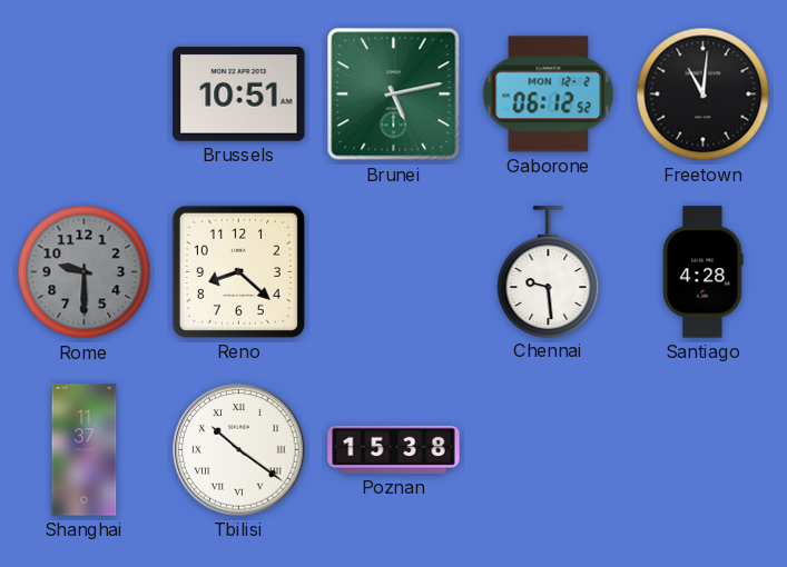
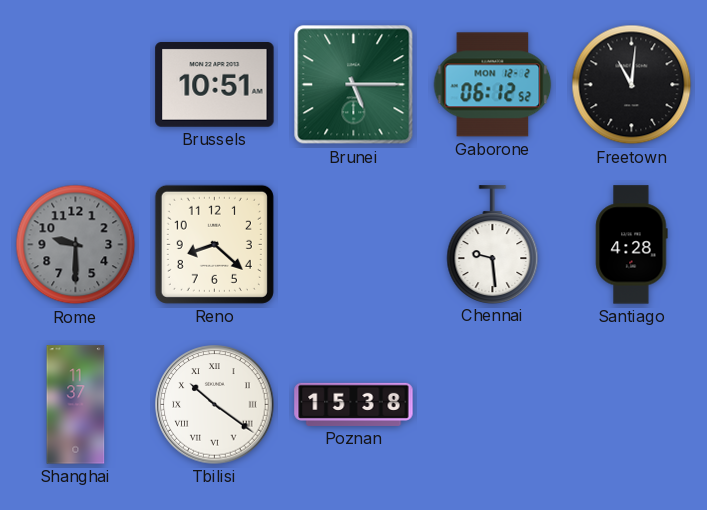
Brunei: 5:13 -> 5:15
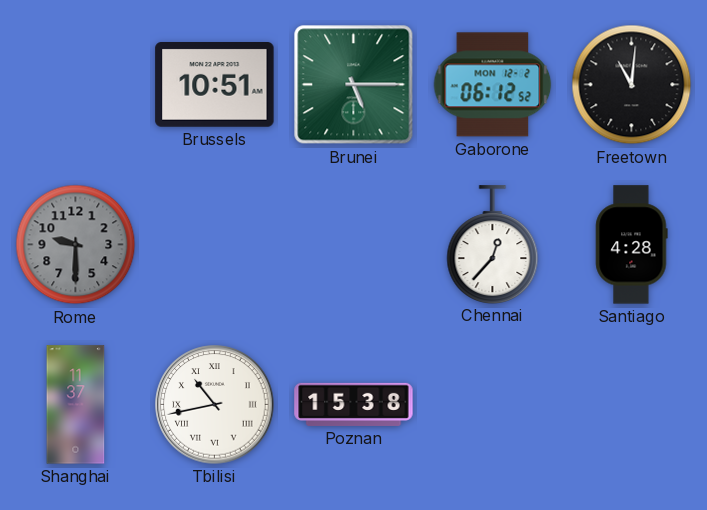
Reno: 8:22 -> none
Chennai: 9:29 -> 12:37
Tbilisi: 10:21 -> 10:43
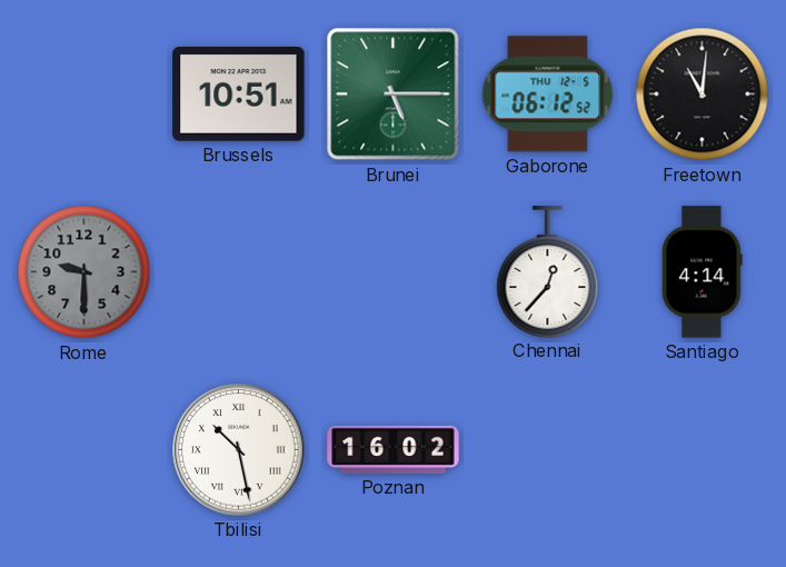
Gaborone date: MON 12-2 -> THU 12-5
Santiago: 4:28 -> 4:14
Shanghai: 11:37 -> none
Tbilisi: 10:43 -> 10:28
Poznan: 15:38 -> 16:02
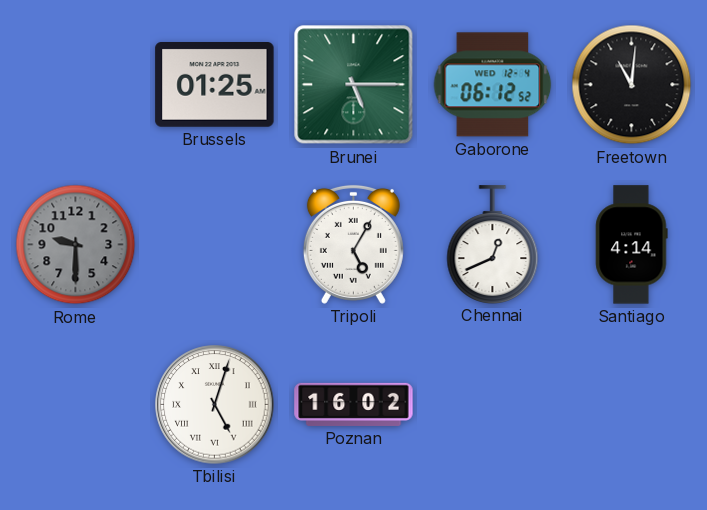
Brussels: 10:51 -> 01:25
Gaborone date: THU 12-5 -> WED 12-4
Tripoli: none -> 5:05
Chennai: 12:37 -> 12:41
Tbilisi: 10:28 -> 5:03
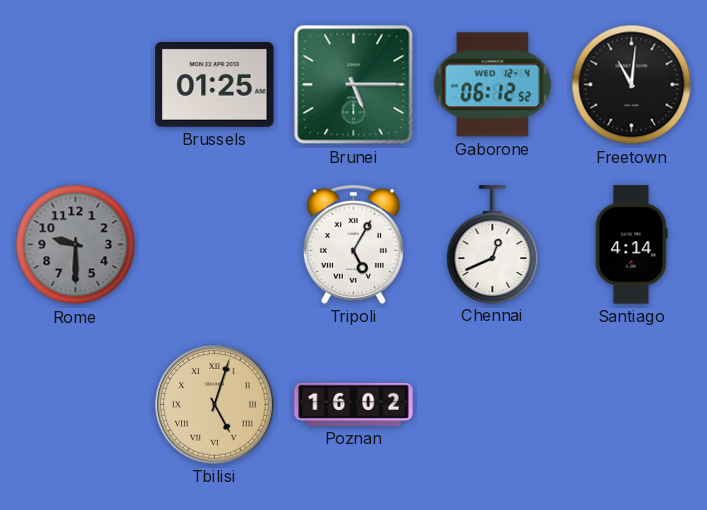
Tbilisi dial: white -> champagne
